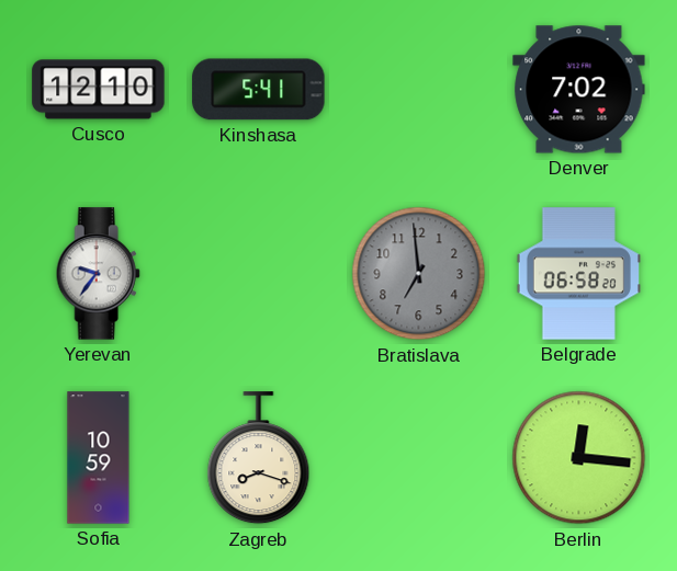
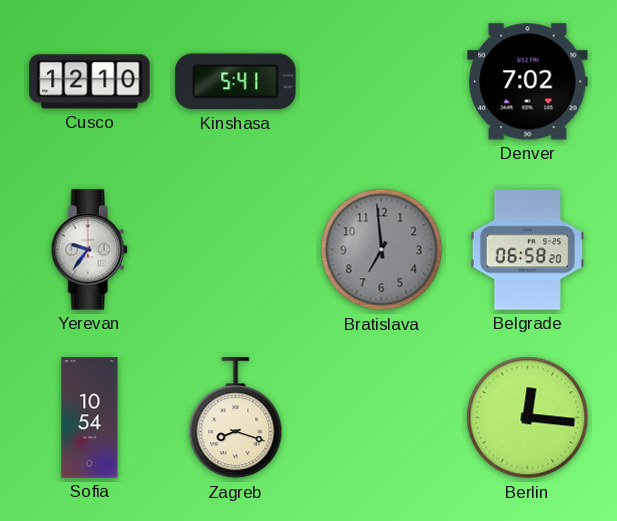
Sofia: 10:59 -> 10:54
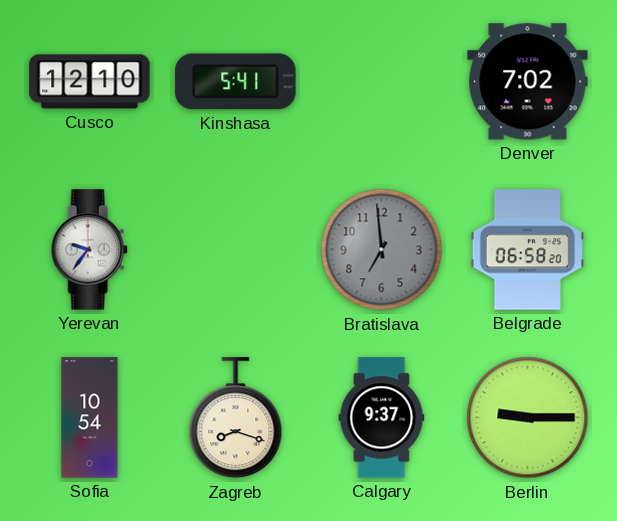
Calgary: none -> 9:37
Berlin: 12:16 -> 9:15
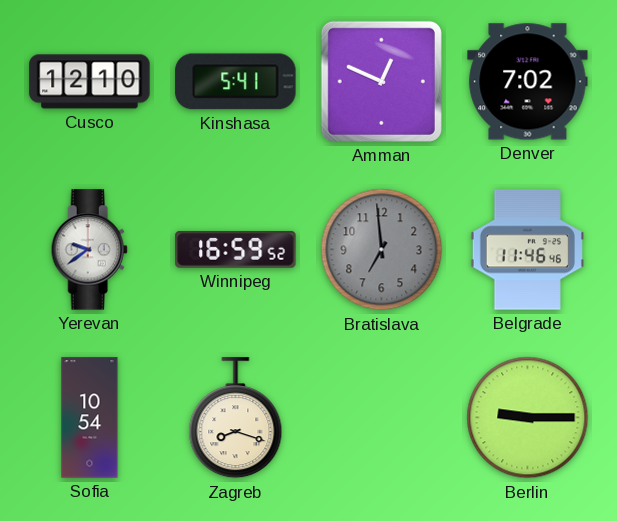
Amman: none -> 12:49
Yerevan: 9:36 -> 9:39
Winnipeg: none -> 16:59
Belgrade: 06:58 -> 11:46
Calgary: 9:37 -> none
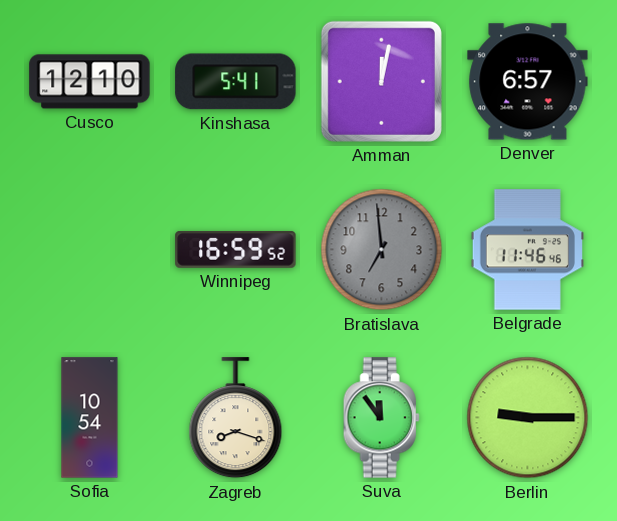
Amman: 12:49 -> 12:02
Denver: 7:02 -> 6:57
Yerevan: 9:39 -> none
Suva: none -> 11:54
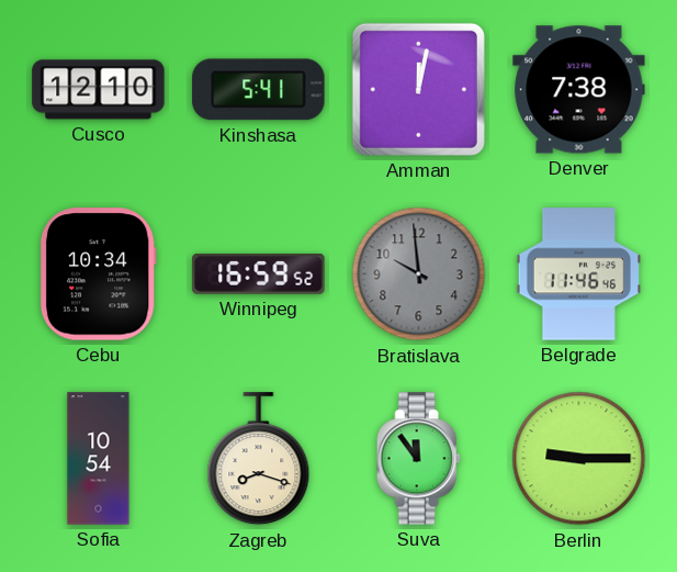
Denver: 6:57 -> 7:38
Cebu: none -> 10:34
Bratislava: 6:59 -> 9:59
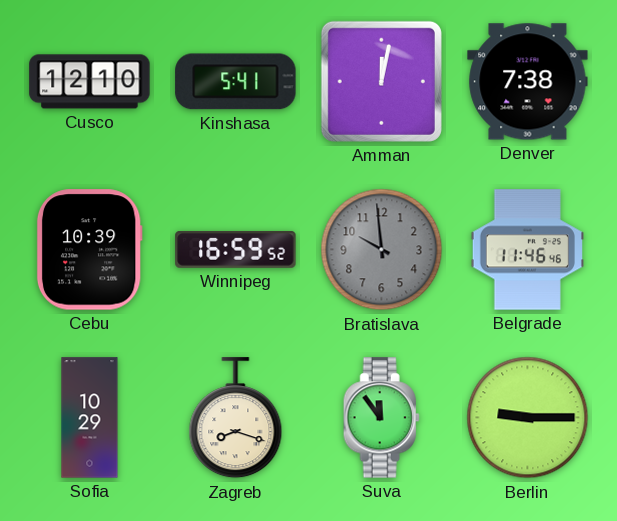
Cebu: 10:34 -> 10:39
Sofia: 10:54 -> 10:29
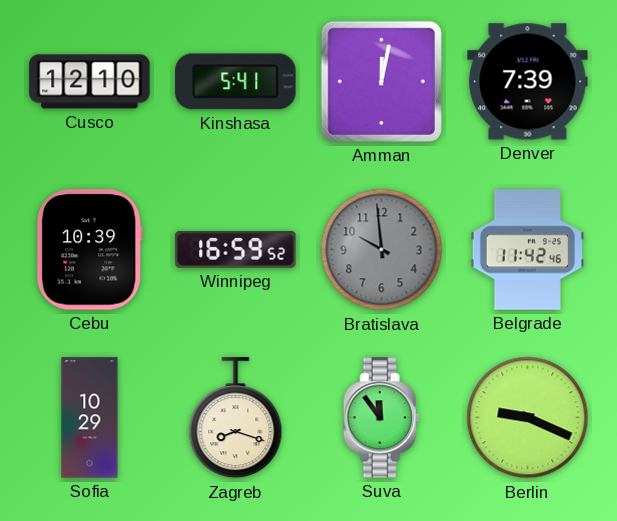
Denver: 7:38 -> 7:39
Belgrade: 11:46 -> 11:42
Berlin: 9:15 -> 9:19
